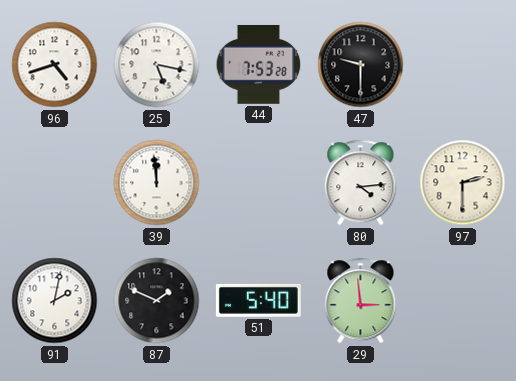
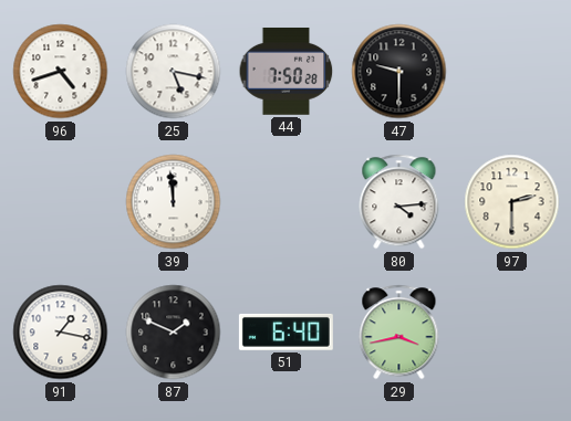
44: 7:53 -> 7:50
91: 2:02 -> 1:17
51: 5:40 -> 6:40
29: 2:59 -> 3:43
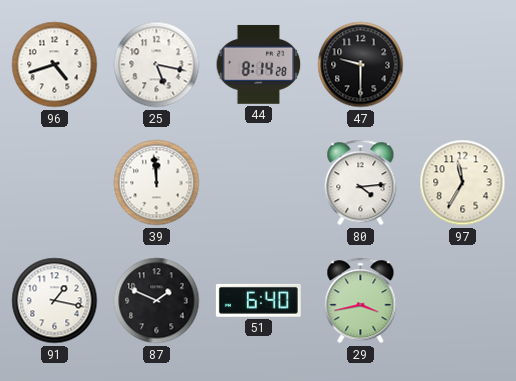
44: 7:50 -> 8:14
97: 2:30 -> 11:35
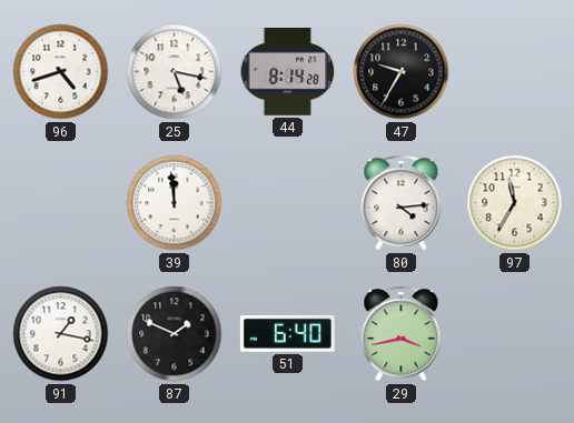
47: 9:30 -> 9:35
